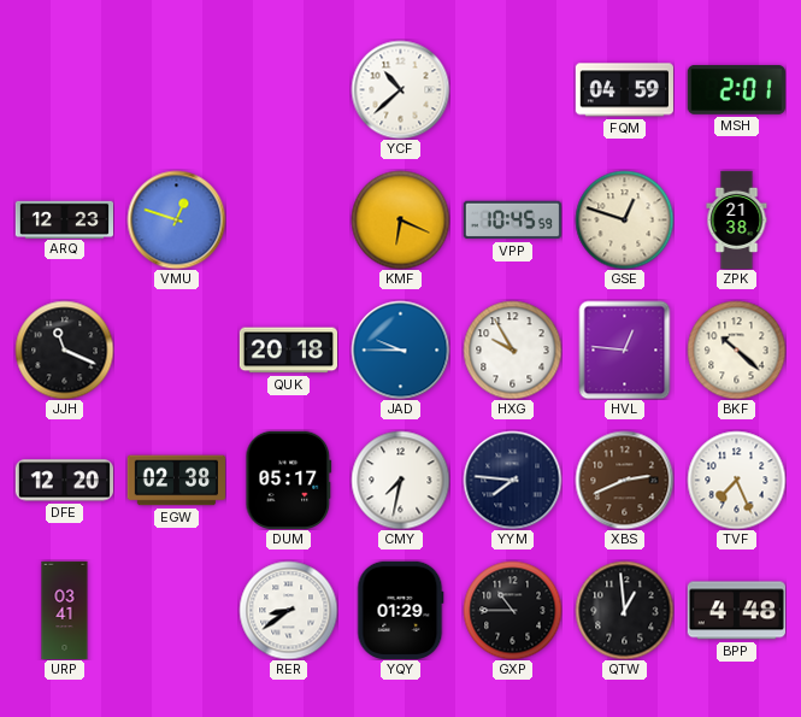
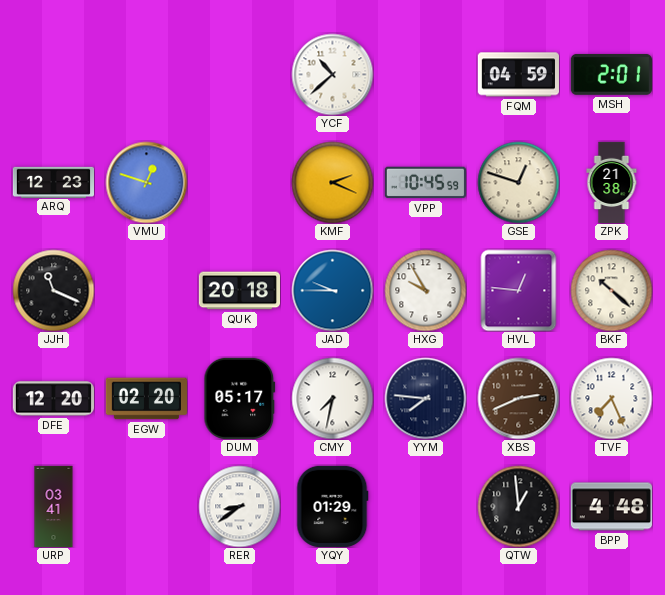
KMF: 6:19 -> 2:19
EGW: 02:38 -> 02:20
GXP: 10:45 -> none
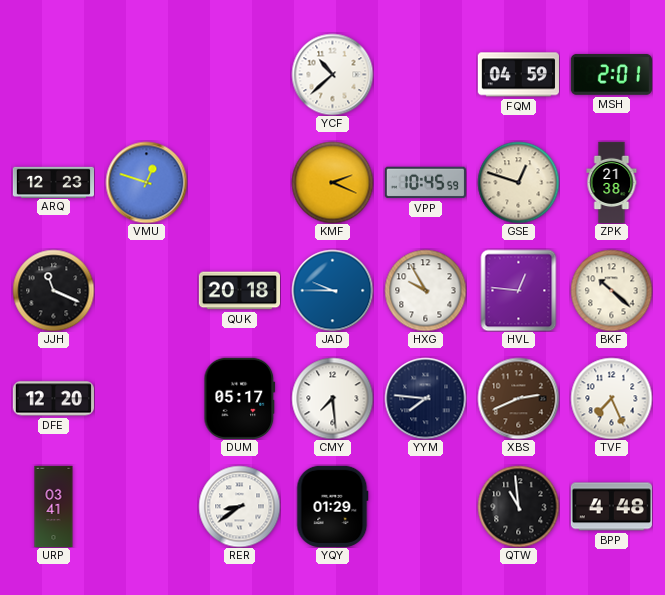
EGW: 02:20 -> none
CMY: 7:32 -> 7:29
QTW: 12:59 -> 10:59
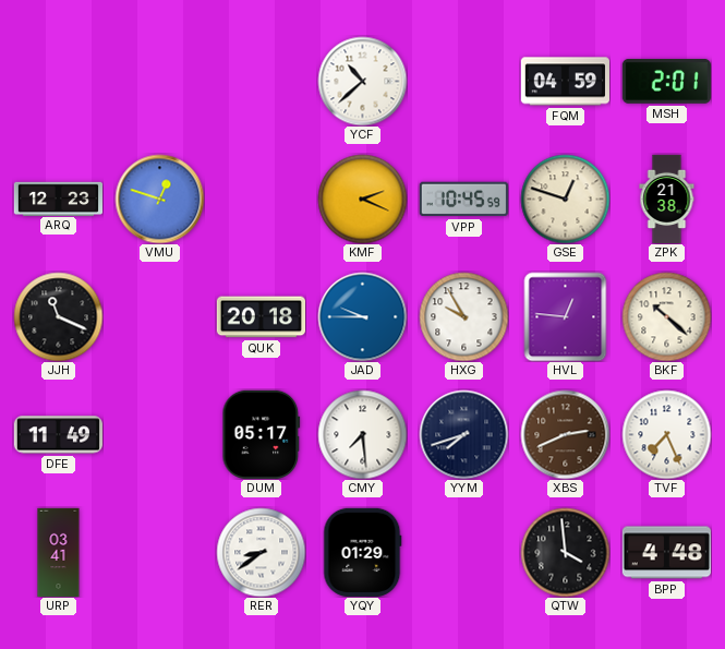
DFE: 12:20 -> 11:49
YYM: 7:46 -> 7:42
QTW: 10:59 -> 3:59
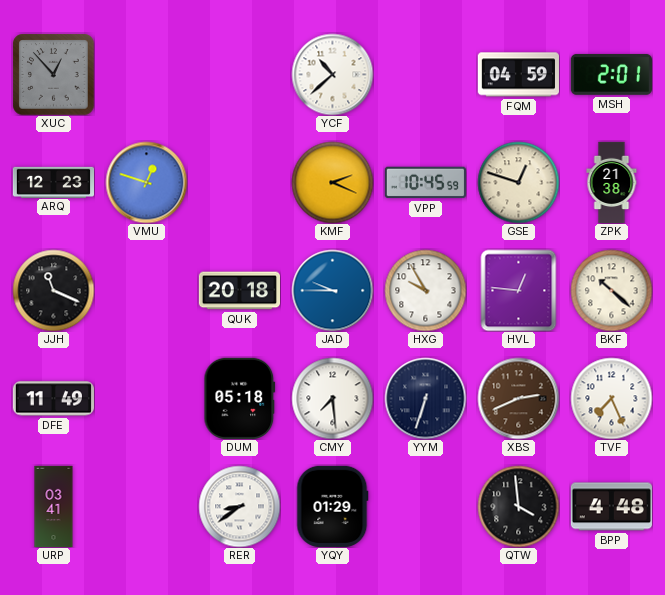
XUC: none -> 12:53
DUM: 05:17 -> 05:18
YYM: 7:42 -> 6:33
